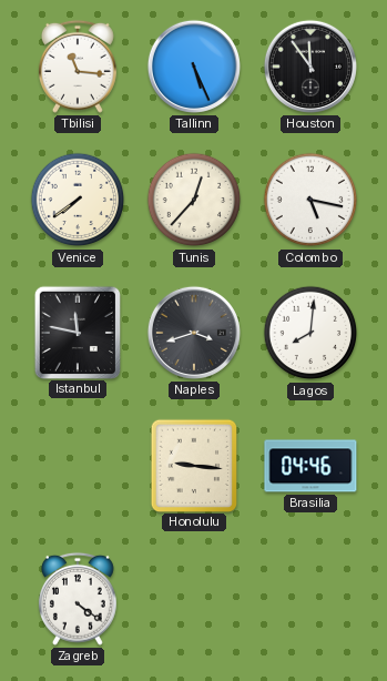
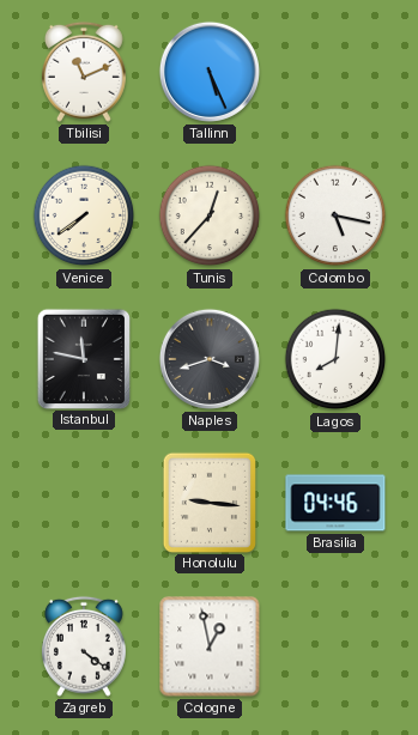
Tbilisi: 11:16 -> 11:11
Houston: 11:54 -> none
Cologne: none -> 12:58
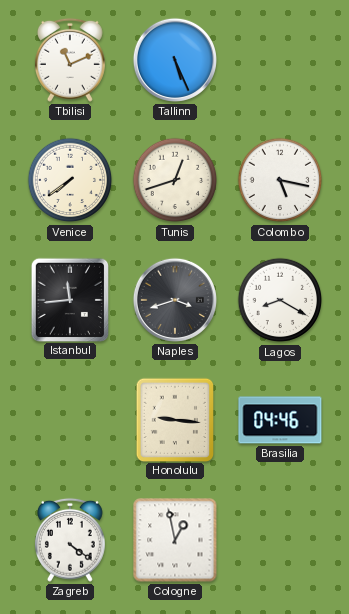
Tunis: 12:37 -> 12:42
Istanbul: 11:47 -> 11:44
Lagos: 8:01 -> 8:20
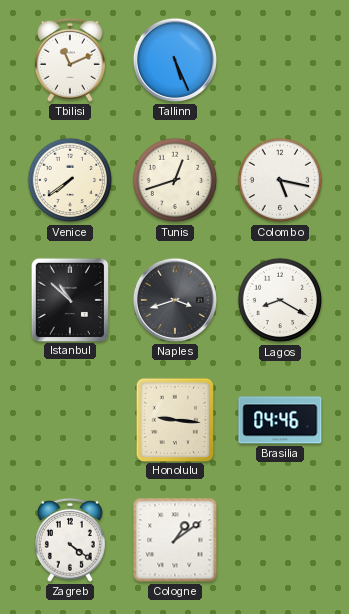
Istanbul: 11:44 -> 10:52
Cologne: 12:58 -> 1:09
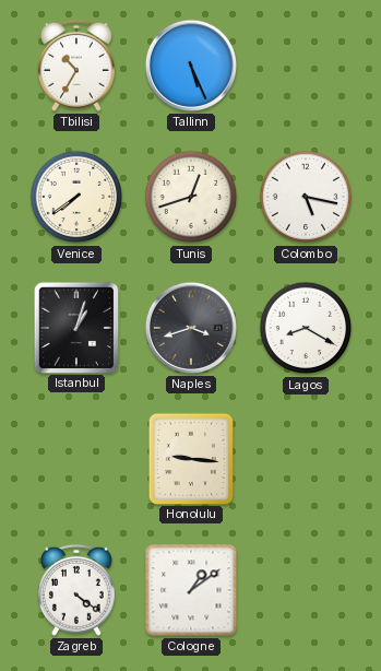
Tbilisi: 11:11 -> 10:35
Istanbul: 10:52 -> 1:03
Brasilia: 04:46 -> none
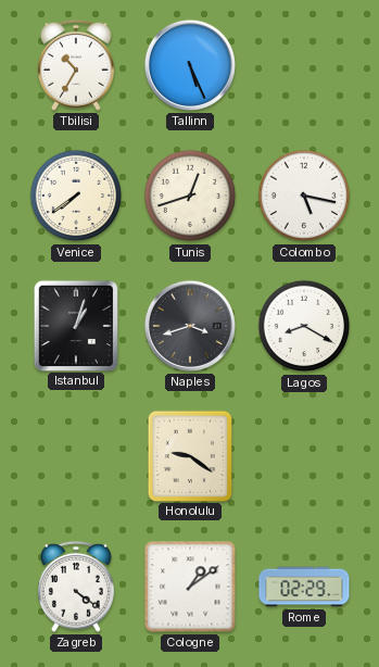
Honolulu: 9:16 -> 9:21
Rome: none -> 02:29
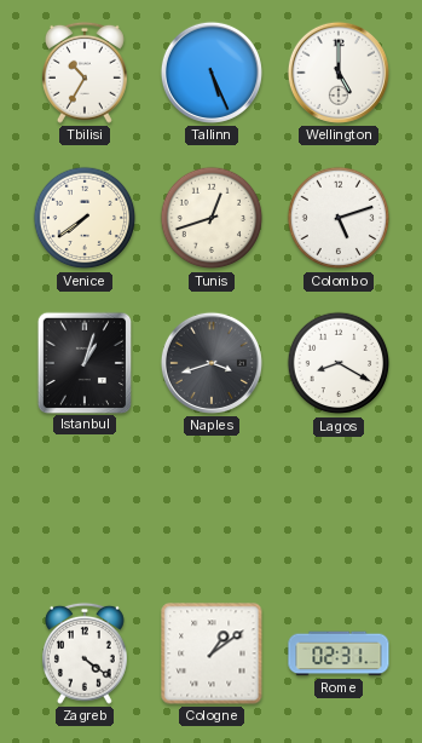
Wellington: none -> 5:00
Colombo: 5:17 -> 5:12
Honolulu: 9:21 -> none
Rome: 02:29 -> 02:31
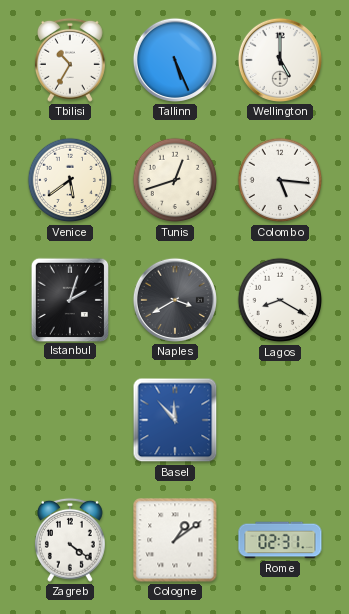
Venice: 7:39 -> 5:39
Colombo: 5:12 -> 5:16
Istanbul: 1:03 -> 2:03
Naples: 3:42 -> 3:40
Basel: none -> 11:53
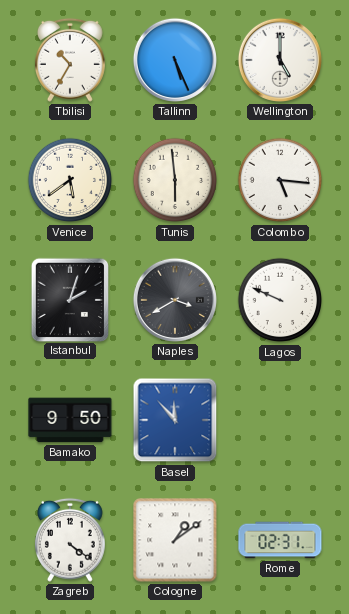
Tunis: 12:42 -> 5:59
Lagos: 8:20 -> 9:49
Bamako: none -> 9:50
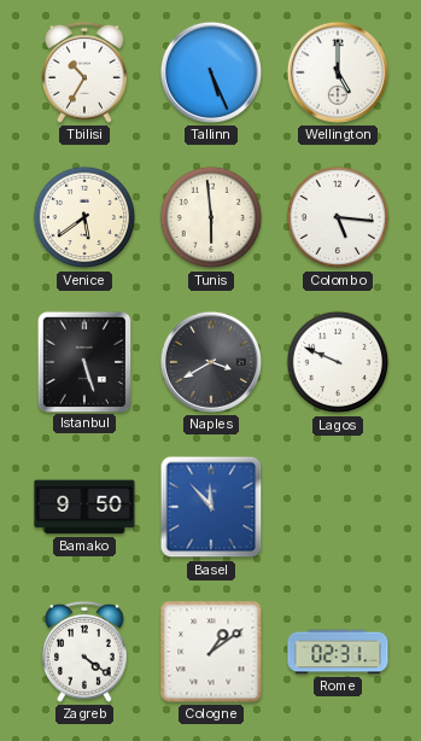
Istanbul: 2:03 -> 5:27
